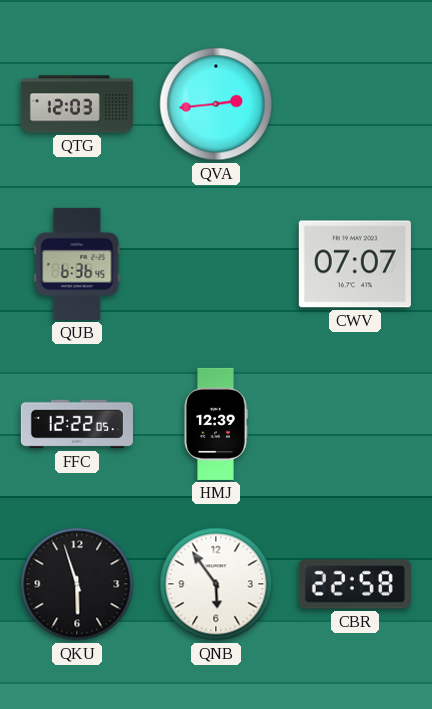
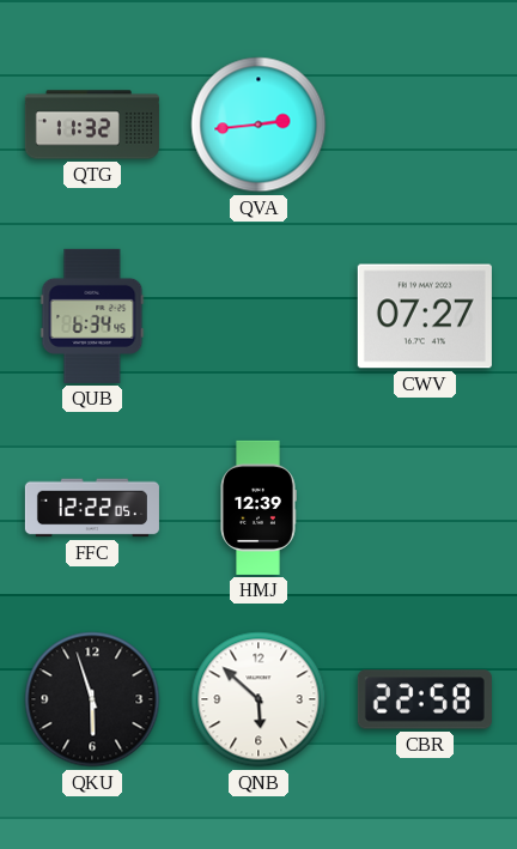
QTG: 12:03 -> 11:32
QUB: 6:36 -> 6:34
CWV: 07:07 -> 07:27
QNB: 5:54 -> 5:52
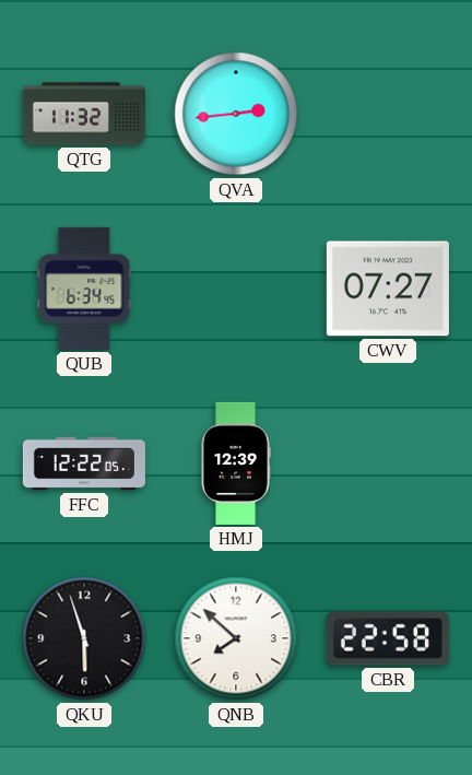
QNB: 5:52 -> 7:52
